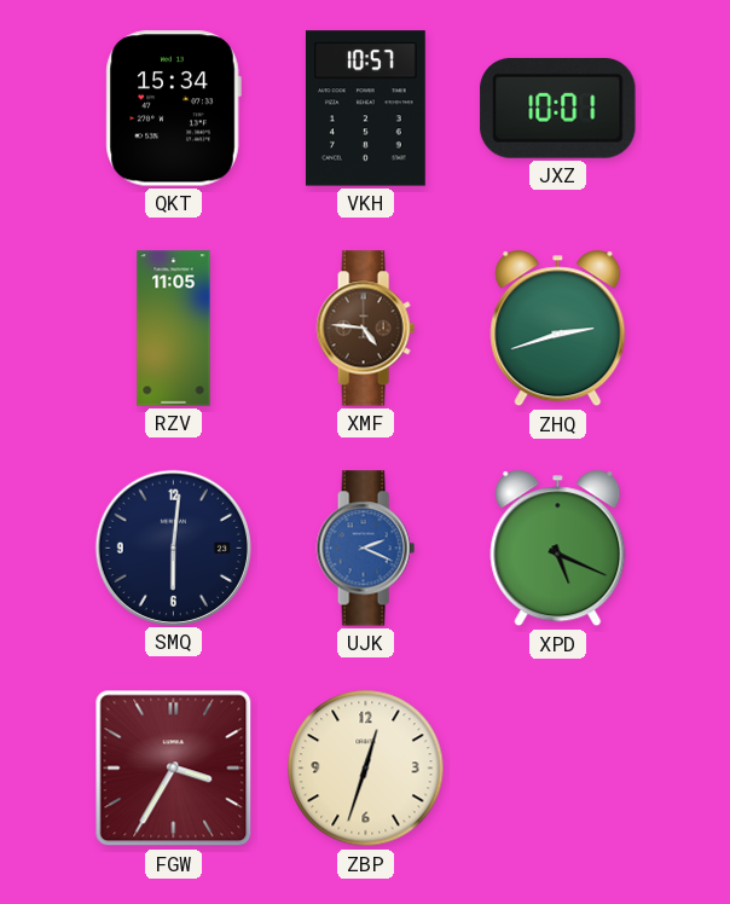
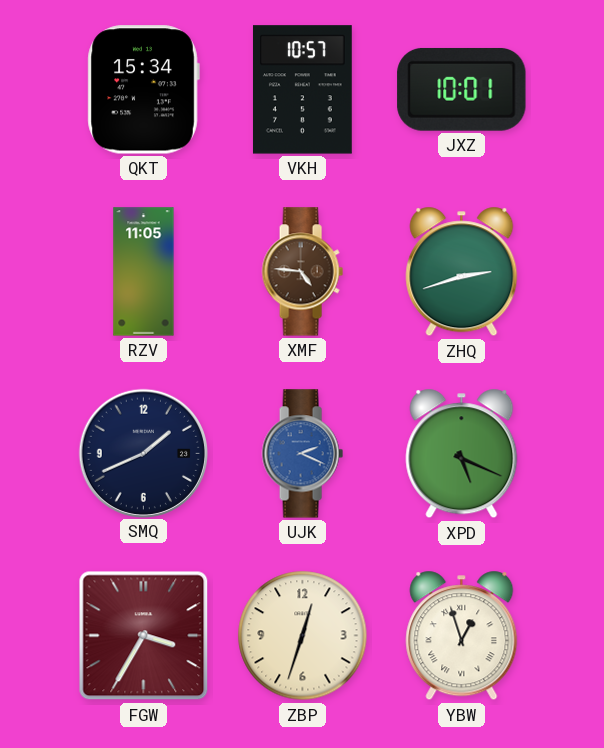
SMQ: 6:01 -> 1:41
YBW: none -> 12:57
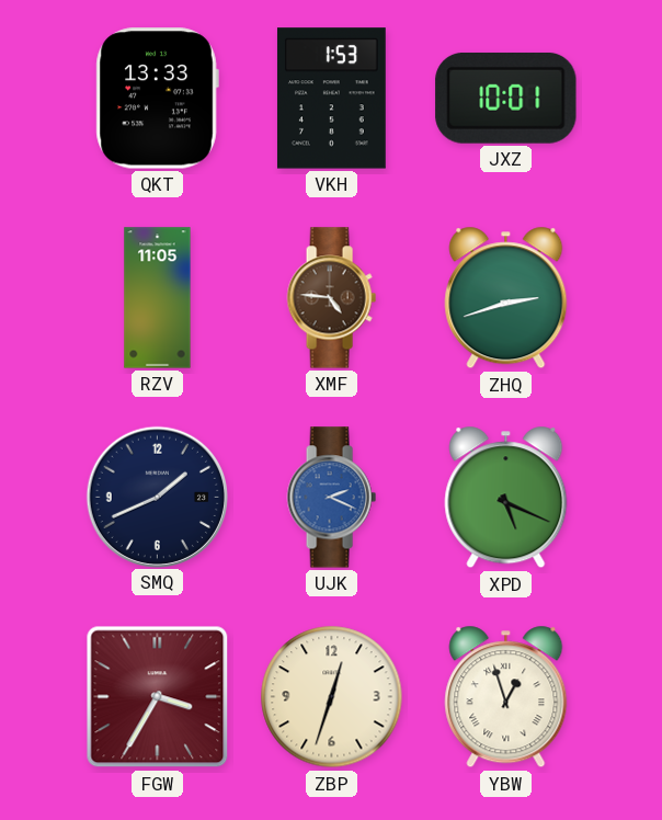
QKT: 15:34 -> 13:33
VKH: 10:57 -> 1:53
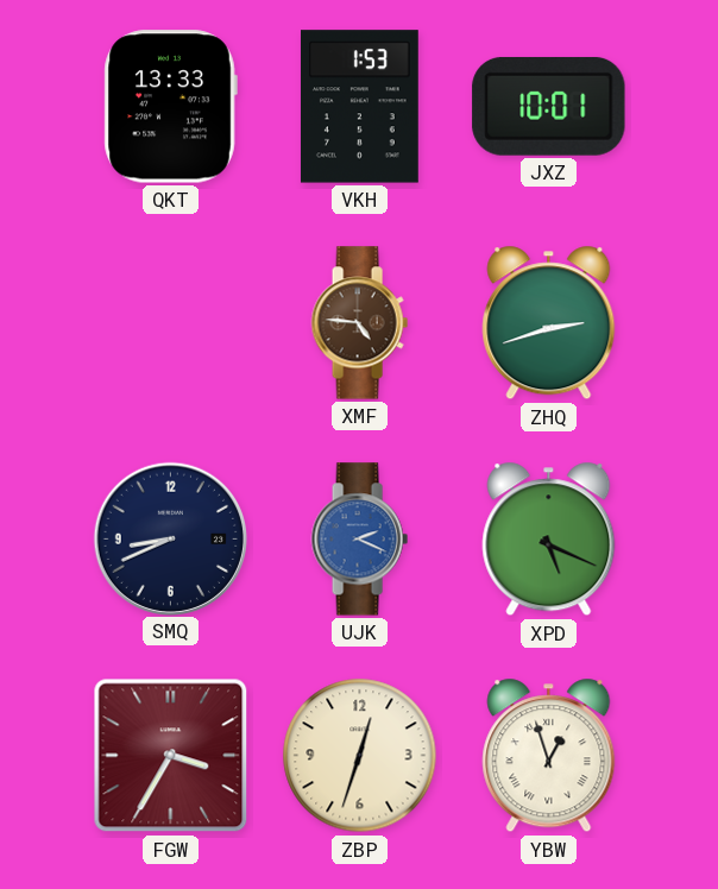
RZV: 11:05 -> none
SMQ: 1:41 -> 8:41
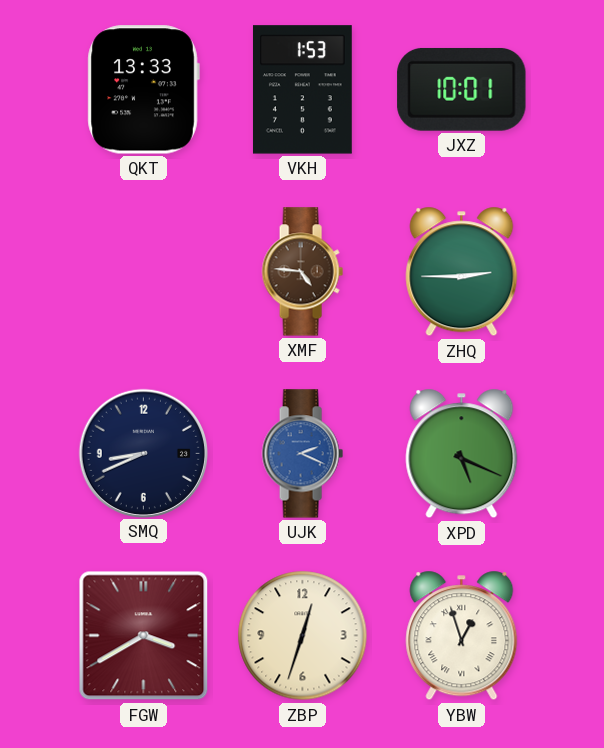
ZHQ: 2:42 -> 2:45
FGW: 3:35 -> 3:40
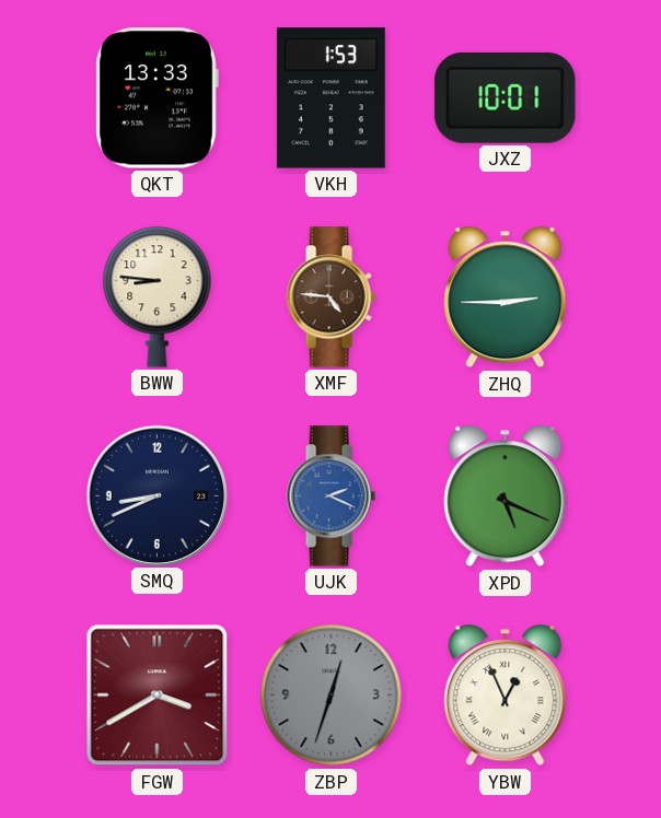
BWW: none -> 8:46
ZBP dial: cream -> grey
YBW: 12:57 -> 12:56
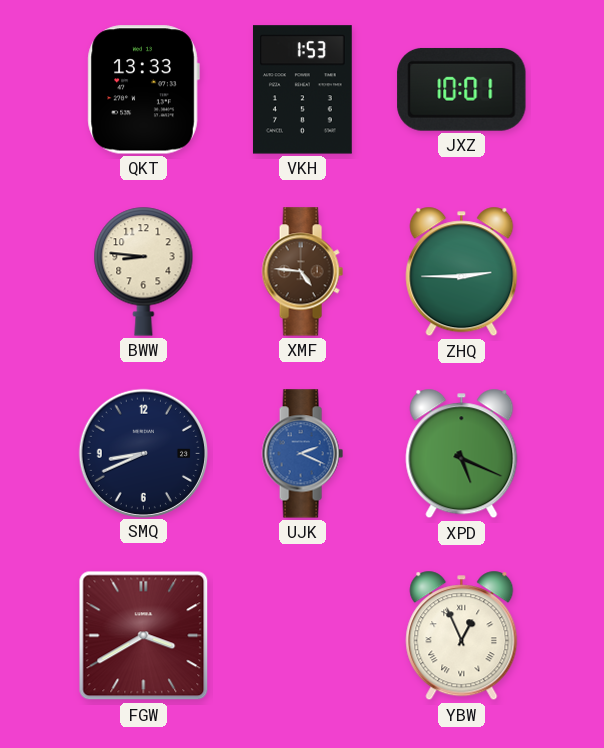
ZBP: 12:33 -> none
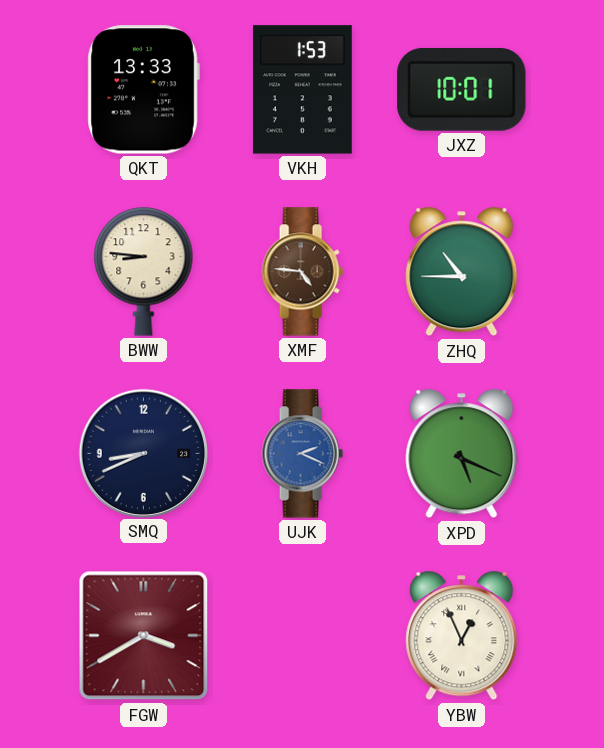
ZHQ: 2:45 -> 10:45
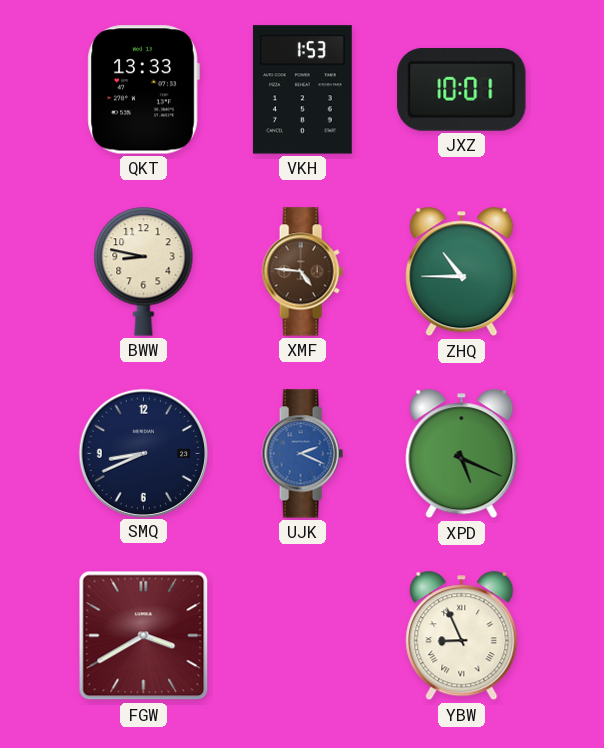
BWW: 8:46 -> 8:47
YBW: 12:56 -> 8:56
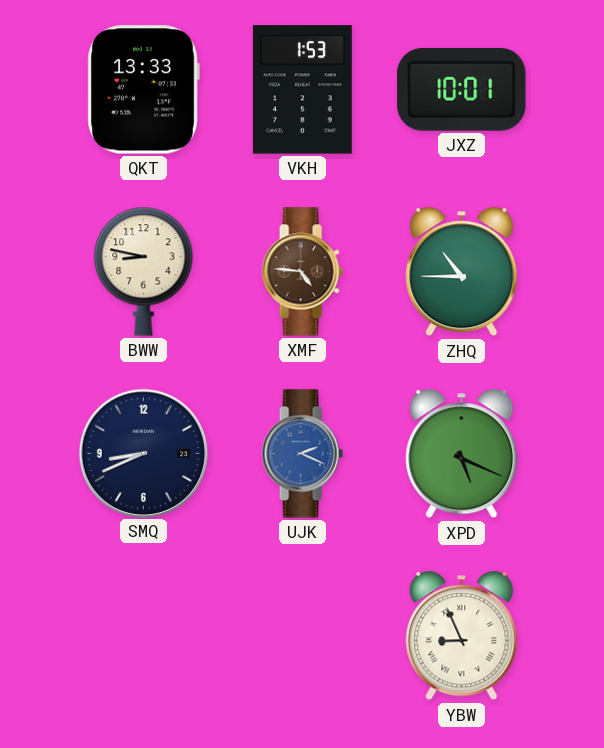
FGW: 3:40 -> none
